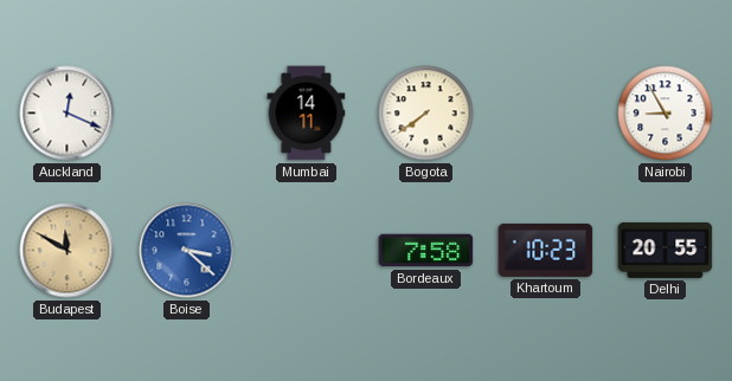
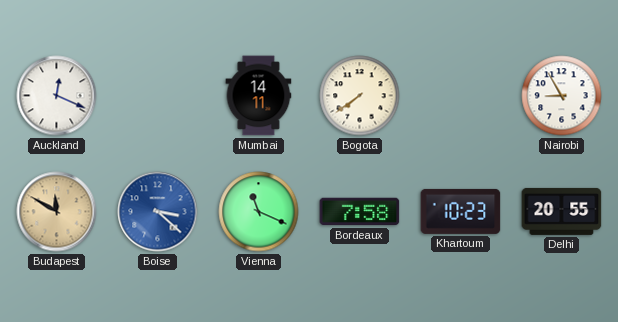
Vienna: none -> 11:19
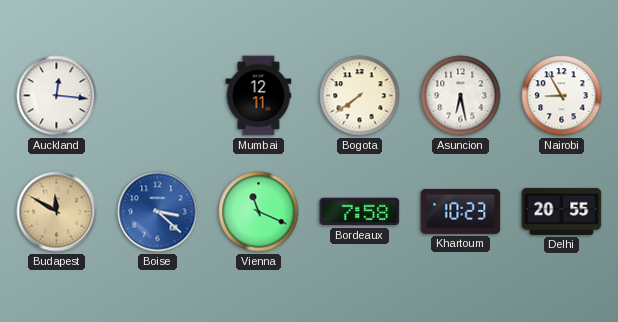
Auckland: 12:19 -> 12:16
Mumbai: 14:11 -> 12:11
Asuncion: none -> 6:28
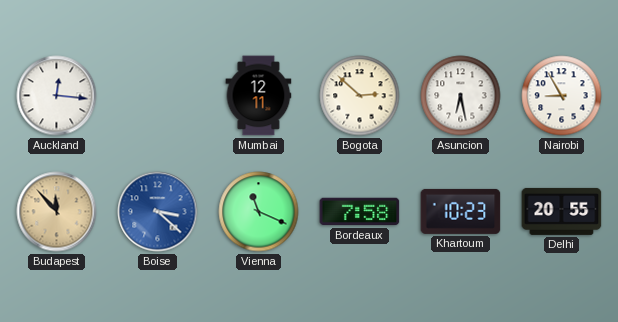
Bogota: 7:39 -> 2:52
Budapest: 11:50 -> 11:53
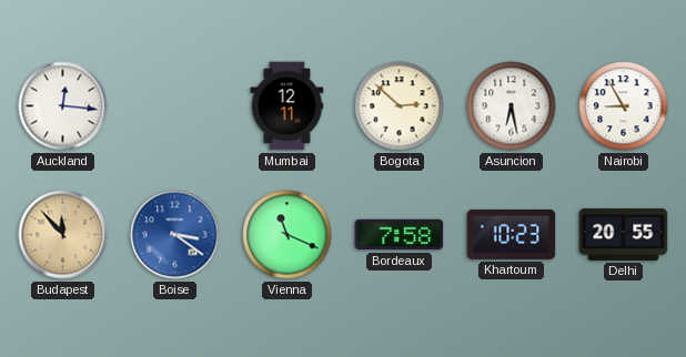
Boise: 3:22 -> 3:21
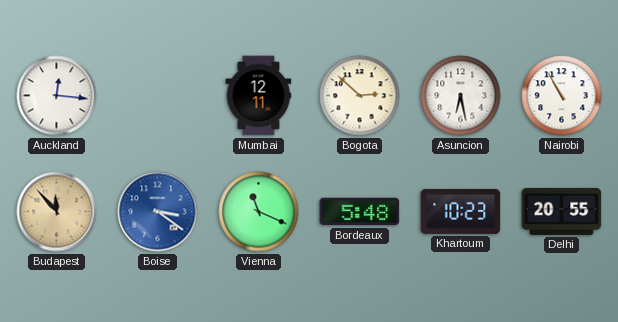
Nairobi: 8:55 -> 10:55
Bordeaux: 7:58 -> 5:48
